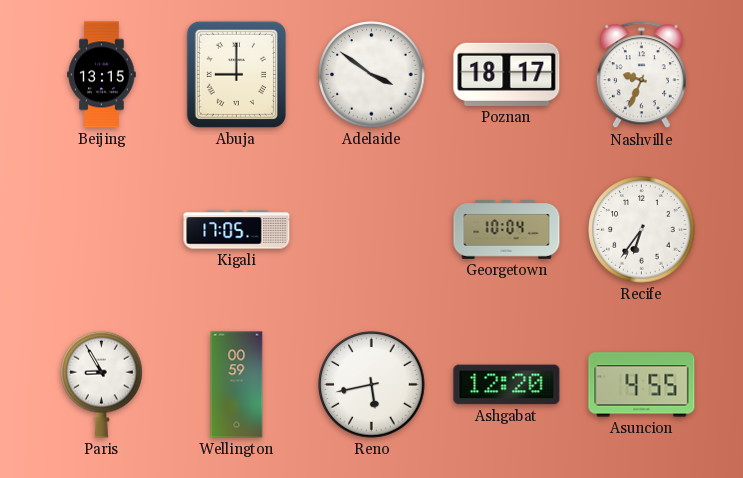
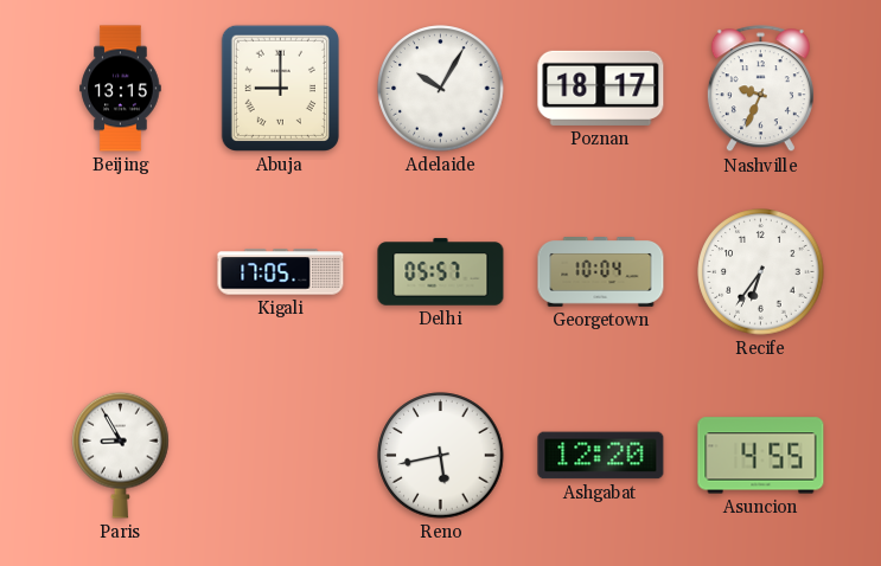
Adelaide: 3:51 -> 10:05
Delhi: none -> 05:57
Wellington: 00:59 -> none
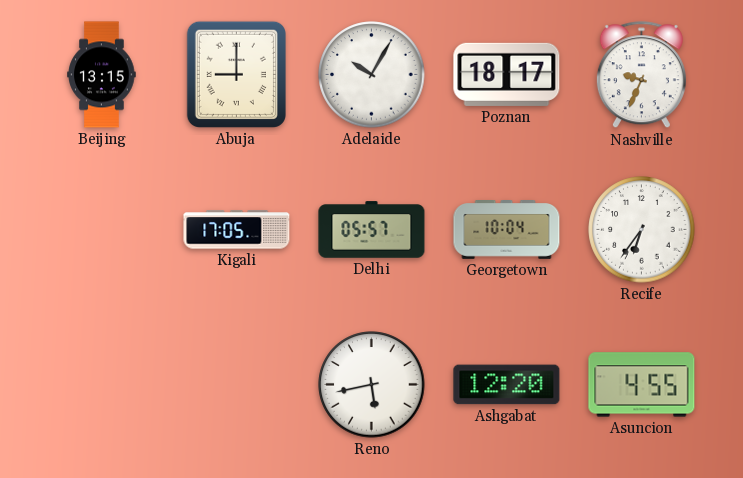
Paris: 8:55 -> none
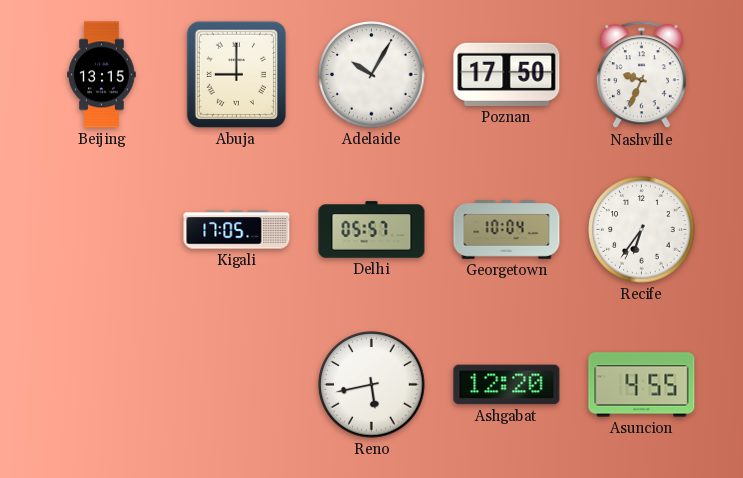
Poznan: 18:17 -> 17:50
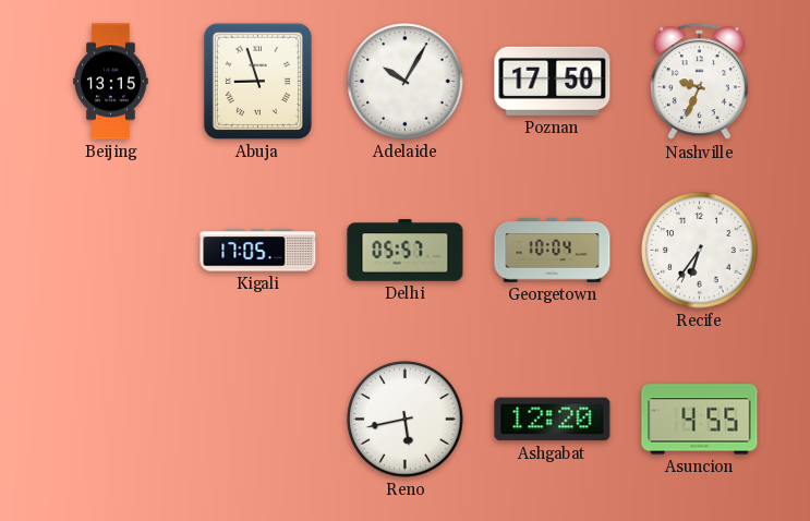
Abuja: 9:00 -> 8:57
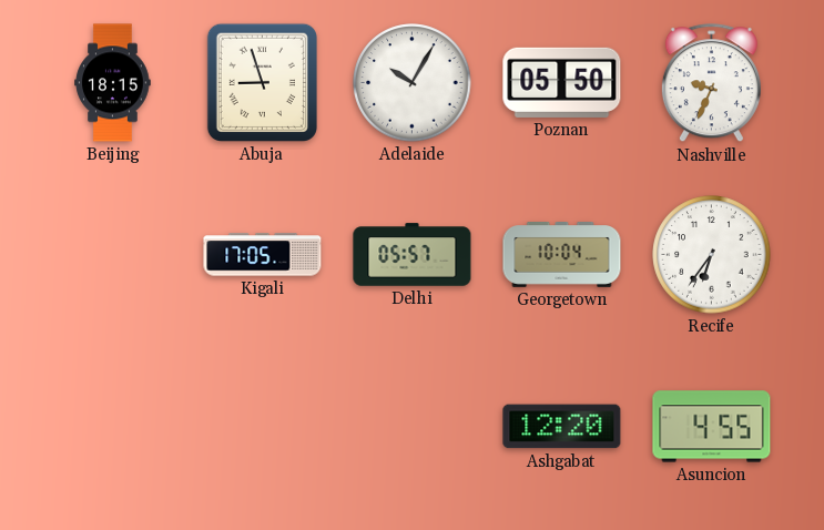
Beijing: 13:15 -> 18:15
Poznan: 17:50 -> 05:50
Reno: 5:43 -> none
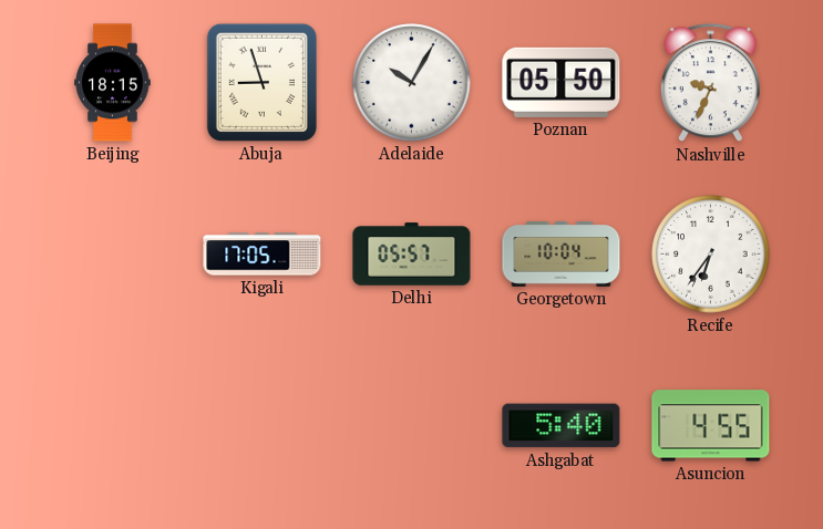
Ashgabat: 12:20 -> 5:40
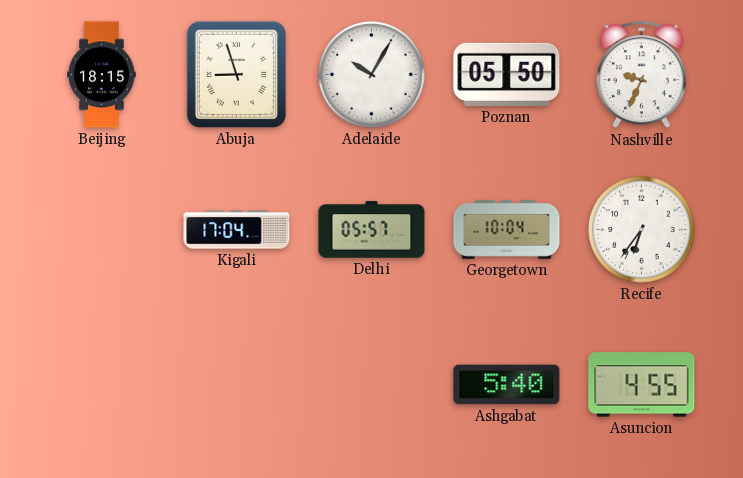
Kigali: 17:05 -> 17:04
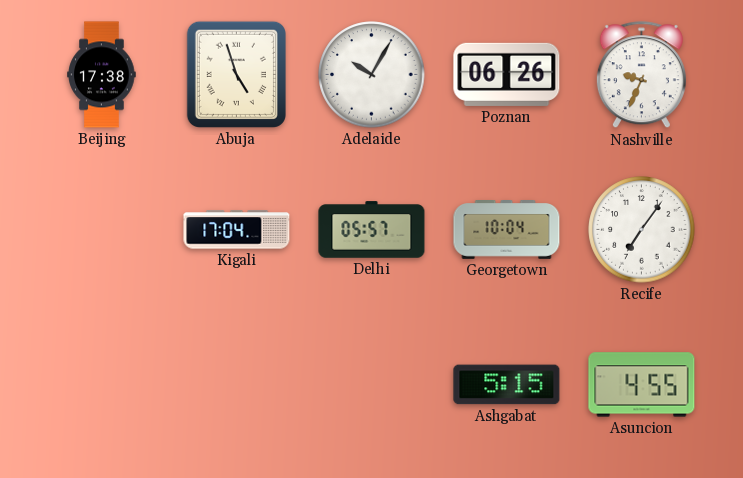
Beijing: 18:15 -> 17:38
Abuja: 8:57 -> 4:57
Poznan: 05:50 -> 06:26
Recife: 6:36 -> 7:06
Ashgabat: 5:40 -> 5:15
